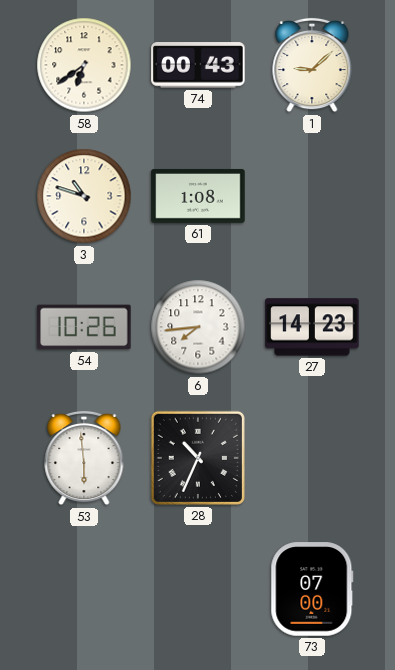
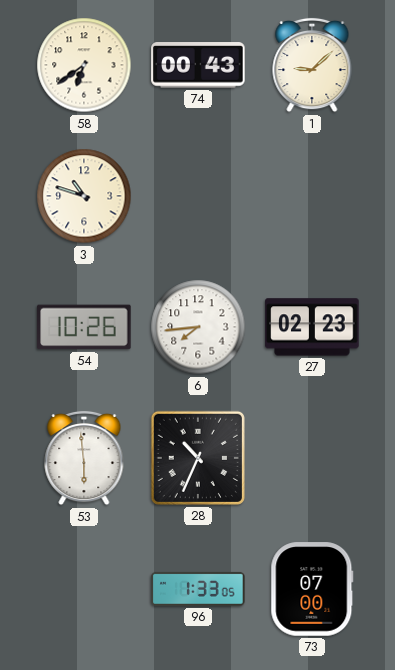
61: 1:08 -> none
27: 14:23 -> 02:23
96: none -> 1:33
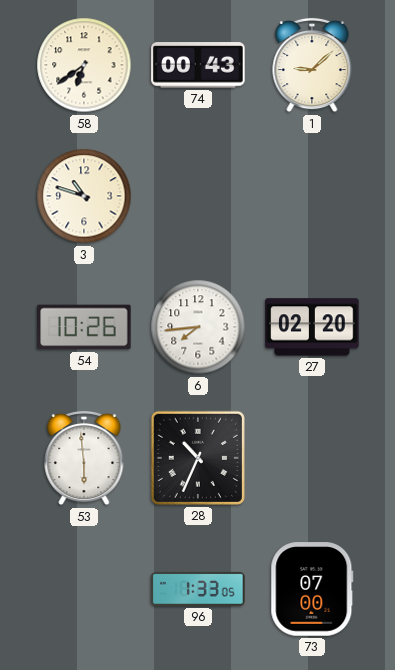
27: 02:23 -> 02:20
